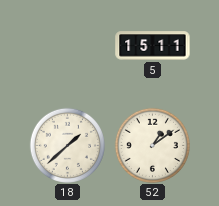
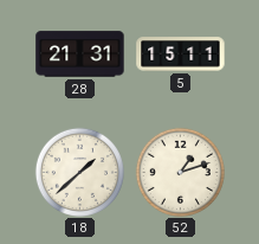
28: none -> 21:31
52: 1:09 -> 1:12
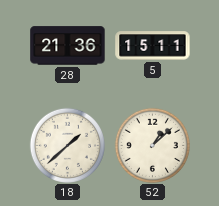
28: 21:31 -> 21:36
52: 1:12 -> 1:08
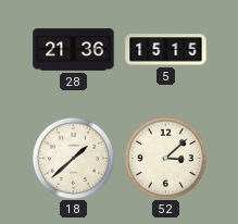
5: 15:11 -> 15:15
52: 1:08 -> 3:08
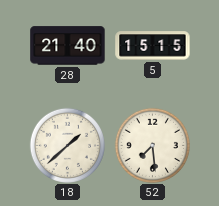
28: 21:36 -> 21:40
52: 3:08 -> 7:29
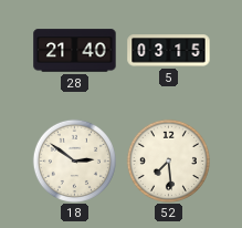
5: 15:15 -> 03:15
18: 1:38 -> 2:51
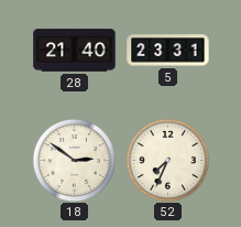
5: 03:15 -> 23:31
52: 7:29 -> 7:34
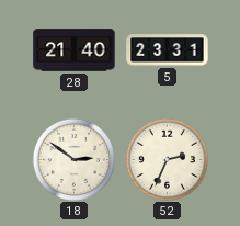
52: 7:34 -> 2:34
